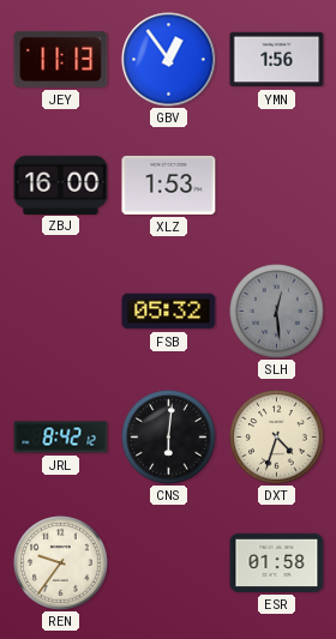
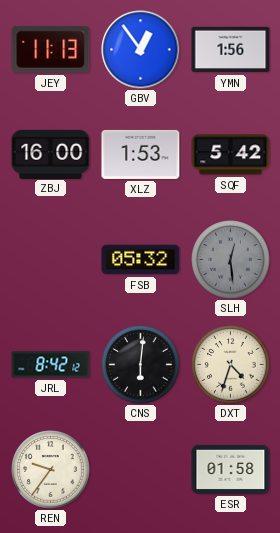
SQF: none -> 5:42
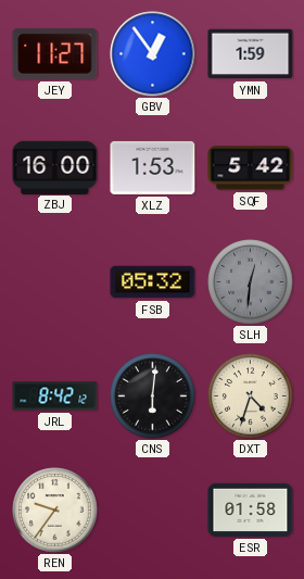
JEY: 11:13 -> 11:27
YMN: 1:56 -> 1:59
SLH: 12:29 -> 12:31
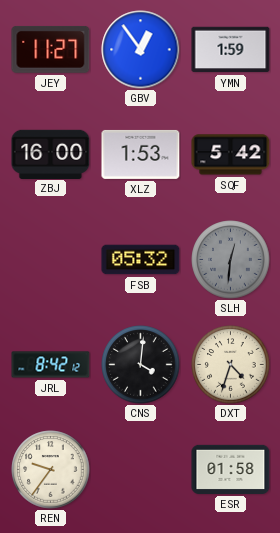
CNS: 6:01 -> 4:01
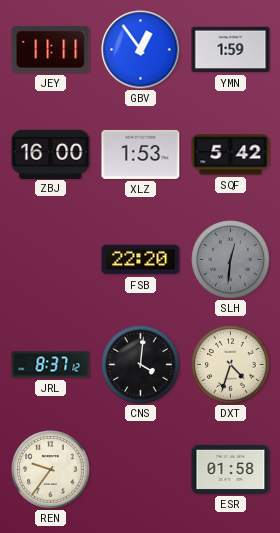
JEY: 11:27 -> 11:11
FSB: 05:32 -> 22:20
JRL: 8:42 -> 8:37
